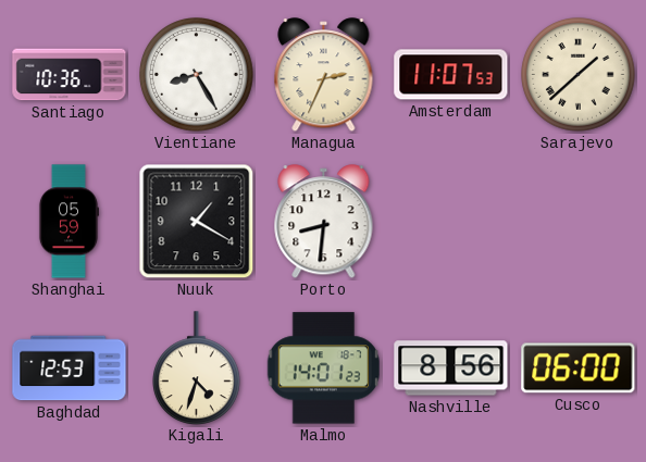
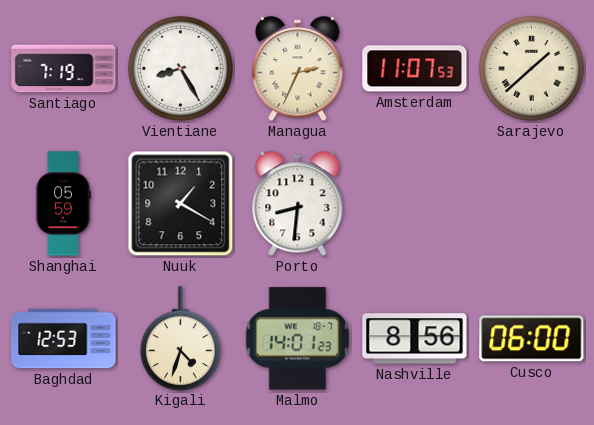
Santiago: 10:36 -> 7:19
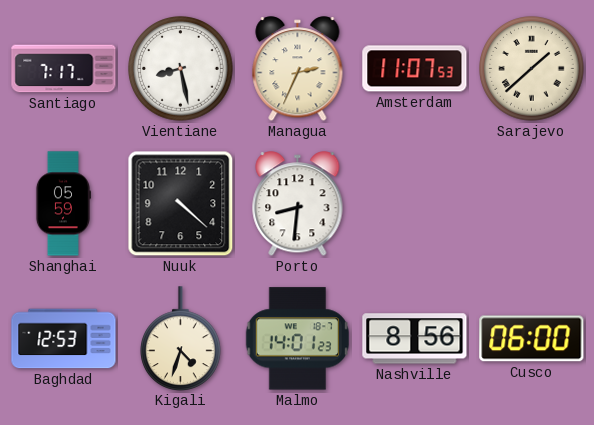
Santiago: 7:19 -> 7:17
Vientiane: 8:25 -> 8:28
Nuuk: 1:20 -> 4:22
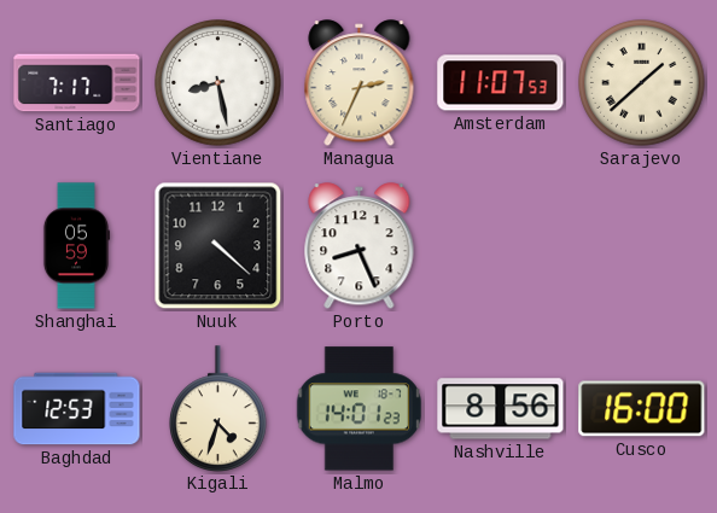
Porto: 8:31 -> 8:26
Cusco: 06:00 -> 16:00
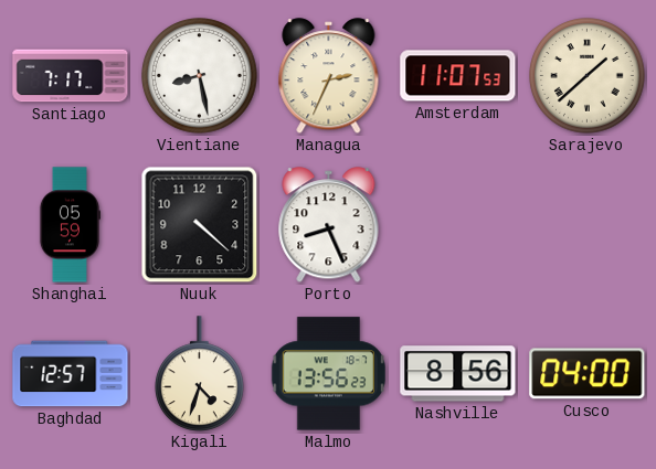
Baghdad: 12:53 -> 12:57
Malmo: 14:01 -> 13:56
Cusco: 16:00 -> 04:00
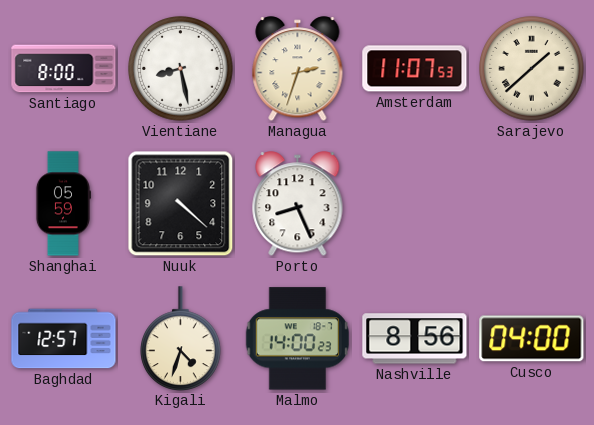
Santiago: 7:17 -> 8:00
Managua: 2:34 -> 2:33
Malmo: 13:56 -> 14:00
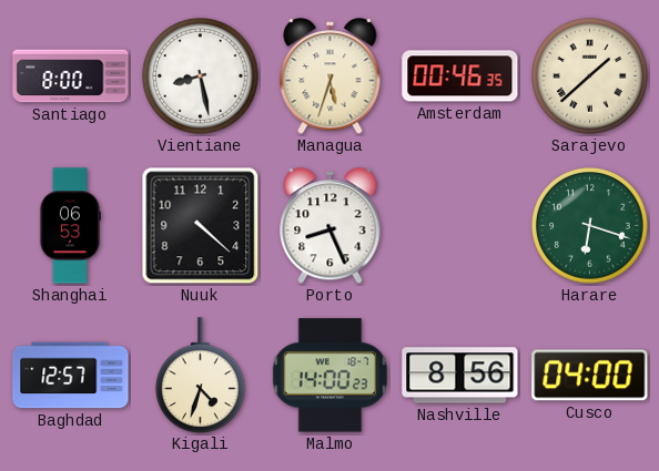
Managua: 2:33 -> 5:33
Amsterdam: 11:07 -> 00:46
Shanghai: 05:59 -> 06:53
Harare: none -> 6:18
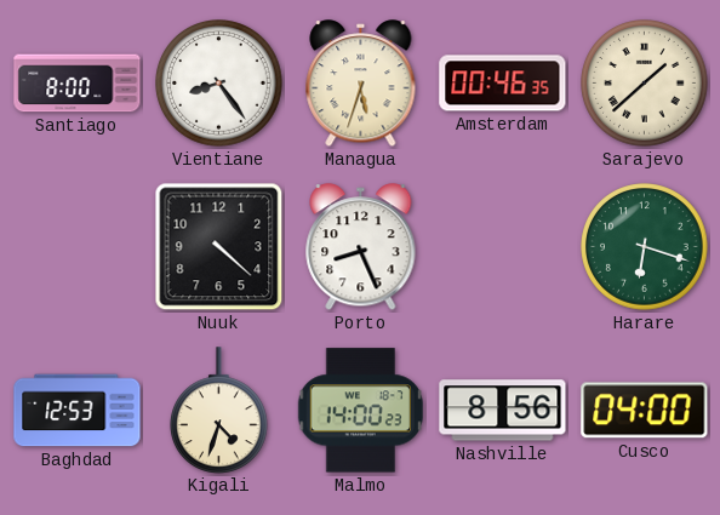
Vientiane: 8:28 -> 8:24
Shanghai: 06:53 -> none
Baghdad: 12:57 -> 12:53
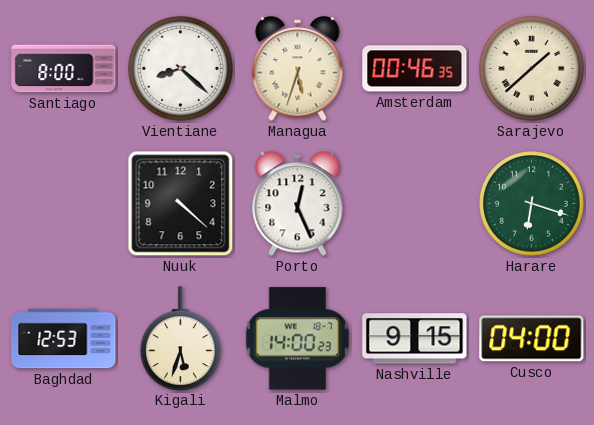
Vientiane: 8:24 -> 8:22
Porto: 8:26 -> 12:26
Kigali: 4:33 -> 5:33
Nashville: 8:56 -> 9:15
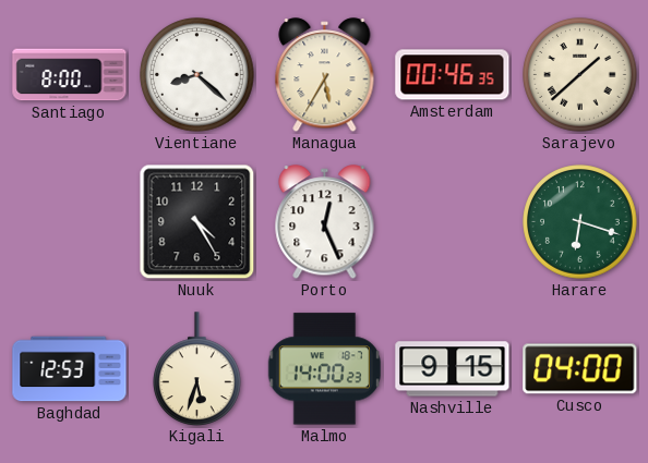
Managua: 5:33 -> 5:35
Nuuk: 4:22 -> 4:25
